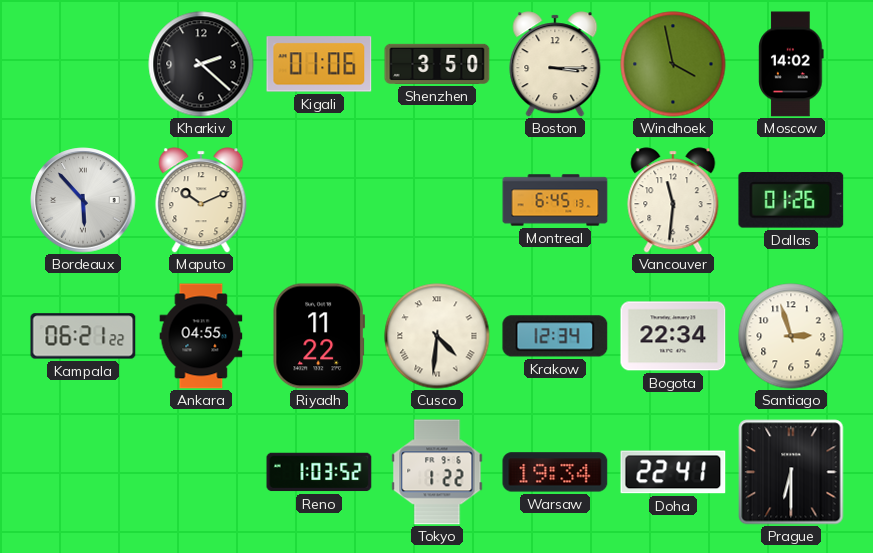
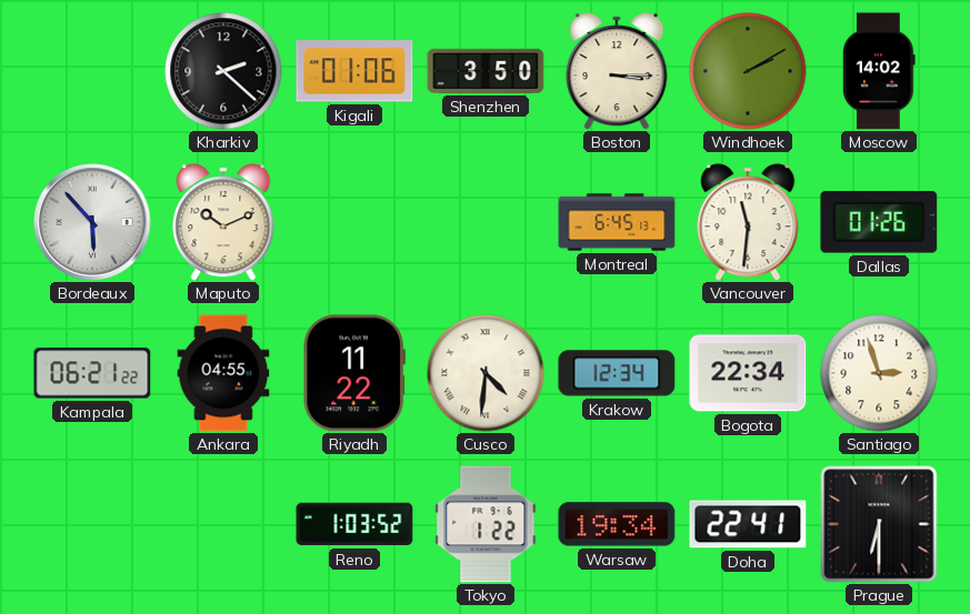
Windhoek: 3:58 -> 2:10
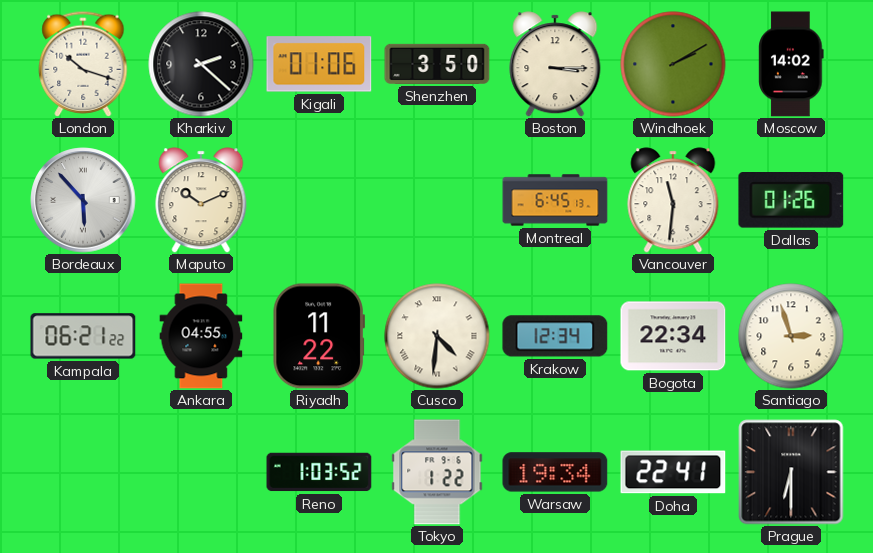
London: none -> 10:18
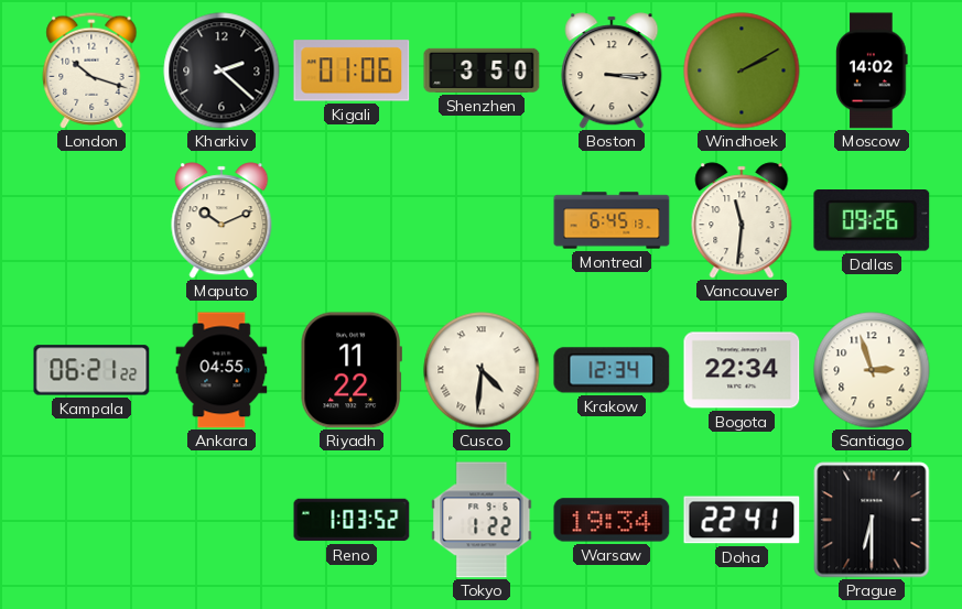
Bordeaux: 5:53 -> none
Dallas: 01:26 -> 09:26
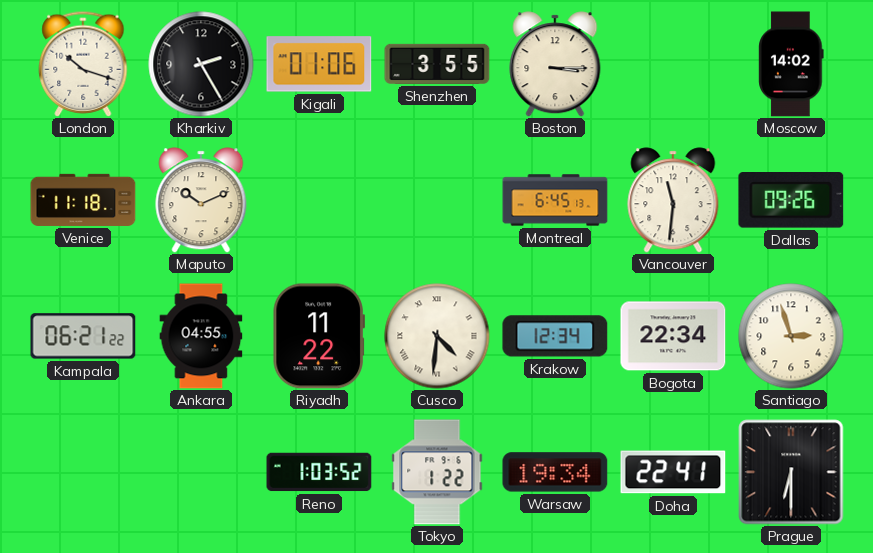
Kharkiv: 2:22 -> 2:25
Shenzhen: 3:50 -> 3:55
Windhoek: 2:10 -> none
Venice: none -> 11:18
